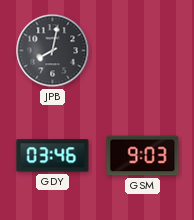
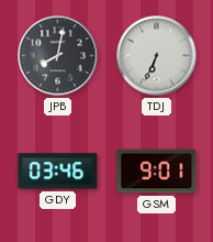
TDJ: none -> 6:34
GSM: 9:03 -> 9:01
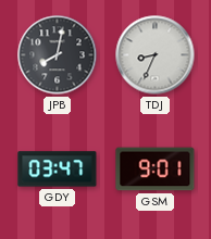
TDJ: 6:34 -> 8:34
GDY: 03:46 -> 03:47
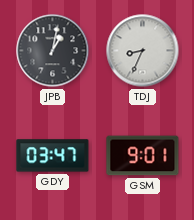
JPB: 8:02 -> 1:02
